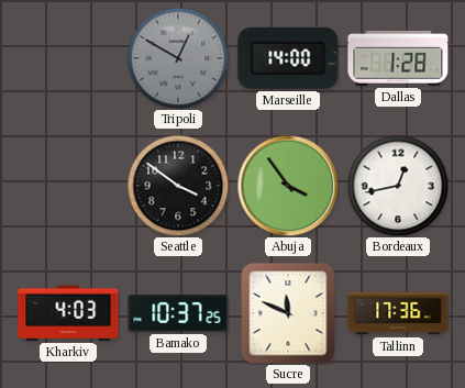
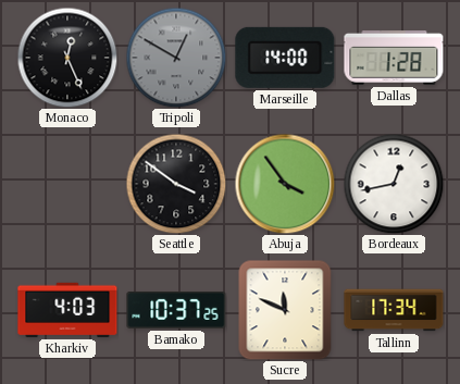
Monaco: none -> 12:26
Tallinn: 17:36 -> 17:34
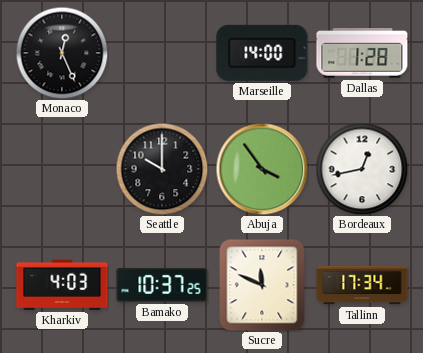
Tripoli: 12:50 -> none
Seattle: 3:51 -> 10:00
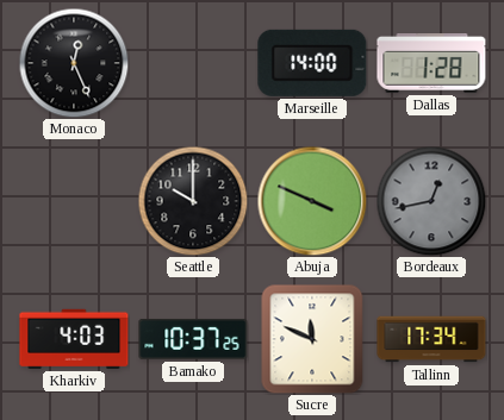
Abuja: 3:54 -> 3:49
Bordeaux dial: white -> grey
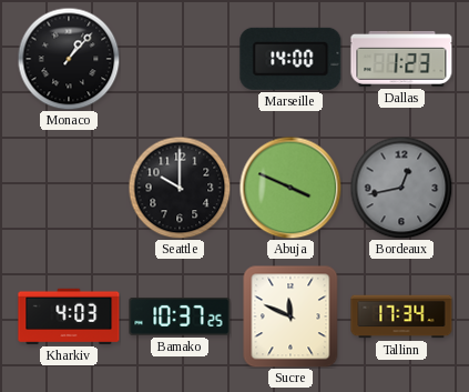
Monaco: 12:26 -> 1:07
Dallas: 1:28 -> 1:23
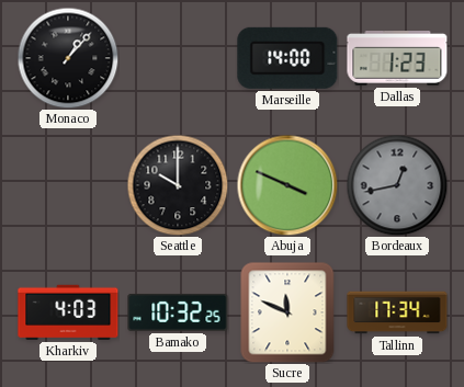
Bamako: 10:37 -> 10:32
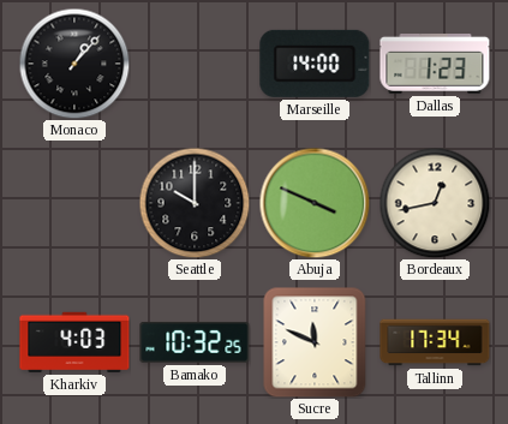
Bordeaux dial: grey -> cream
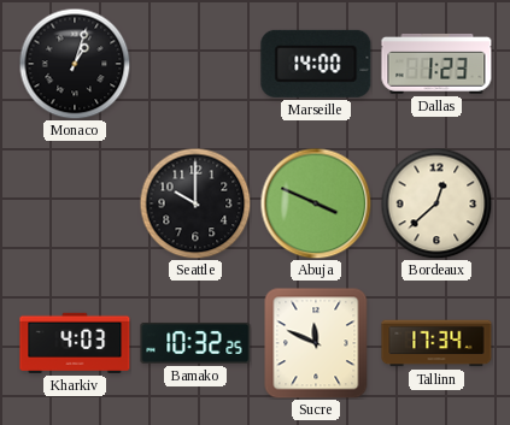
Monaco: 1:07 -> 1:03
Bordeaux: 12:43 -> 12:38
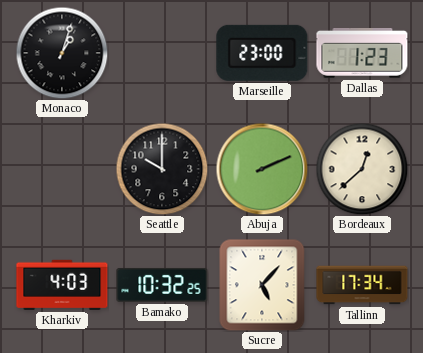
Marseille: 14:00 -> 23:00
Abuja: 3:49 -> 2:11
Sucre: 11:49 -> 5:07
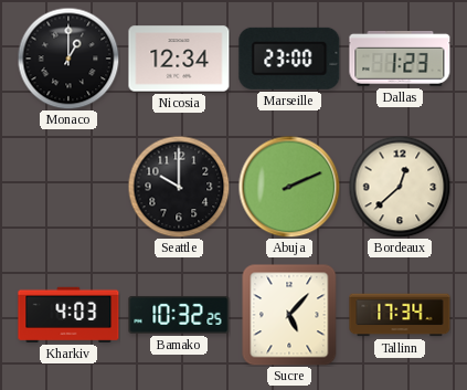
Monaco: 1:03 -> 1:00
Nicosia: none -> 12:34
